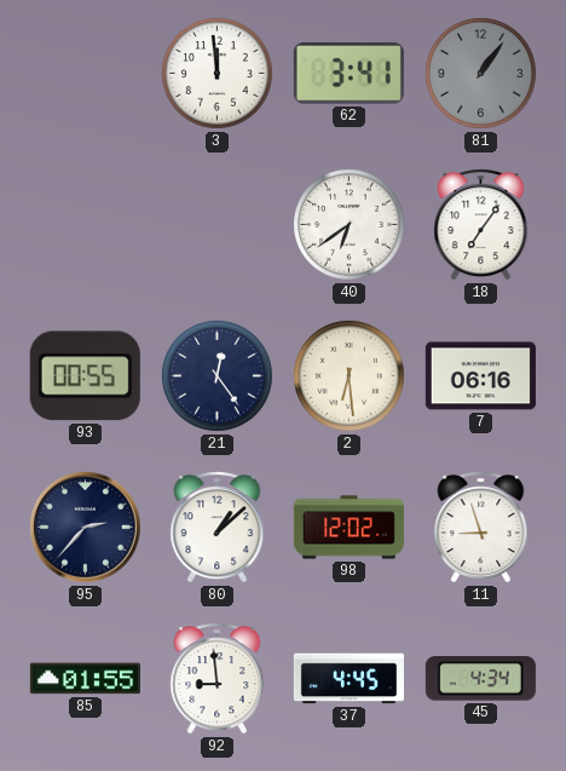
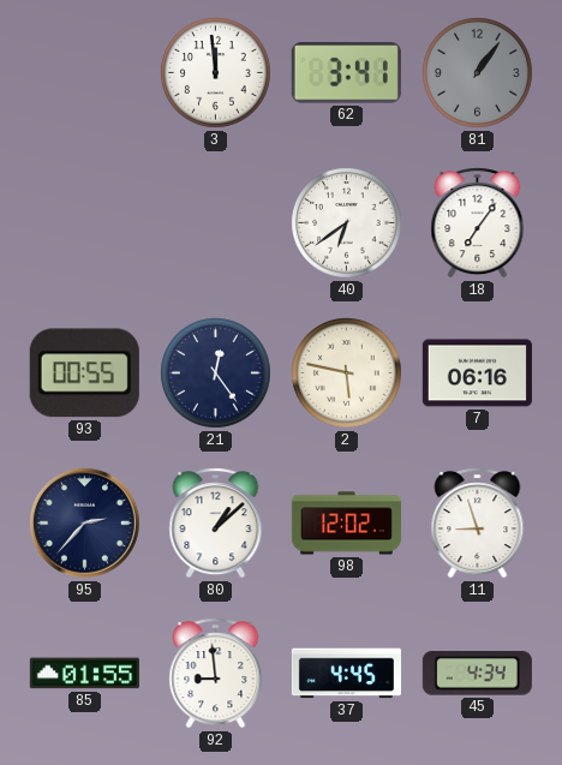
2: 6:29 -> 5:47
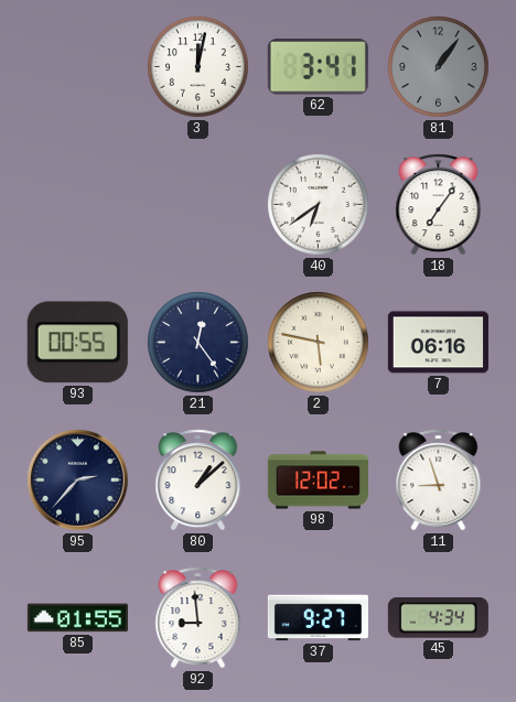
3: 11:59 -> 12:02
37: 4:45 -> 9:27
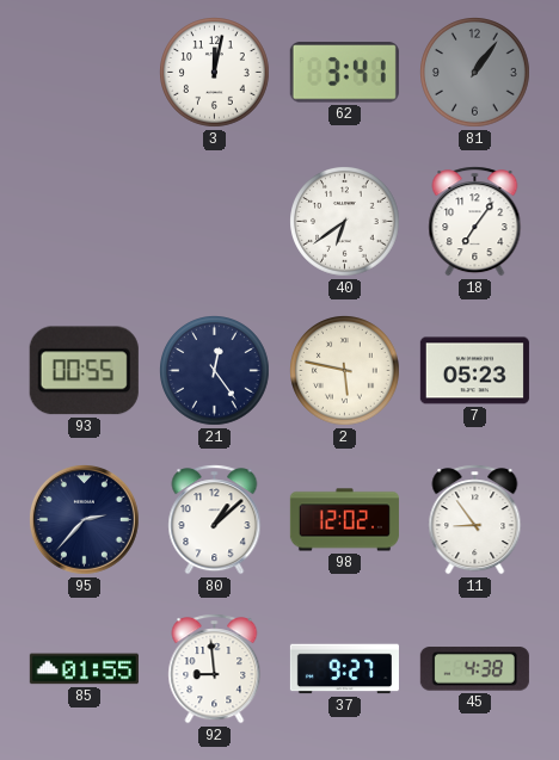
7: 06:16 -> 05:23
11: 8:57 -> 8:54
45: 4:34 -> 4:38
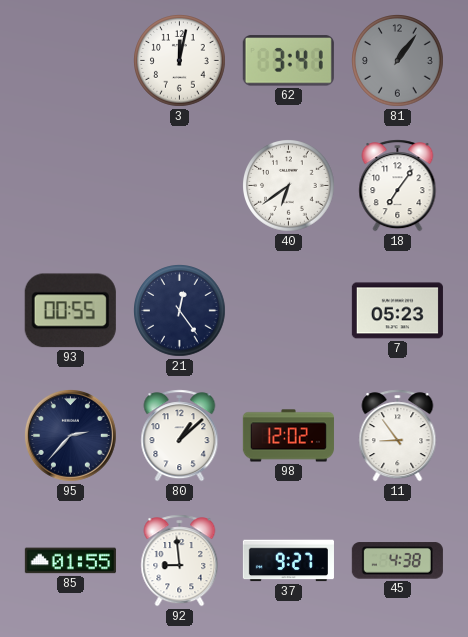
2: 5:47 -> none
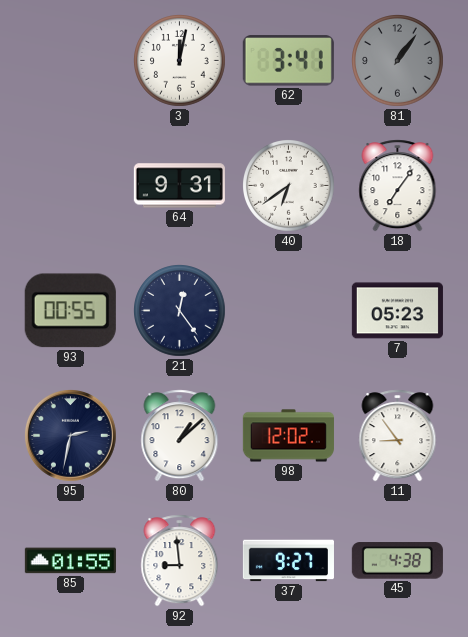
64: none -> 9:31
95: 2:37 -> 2:32
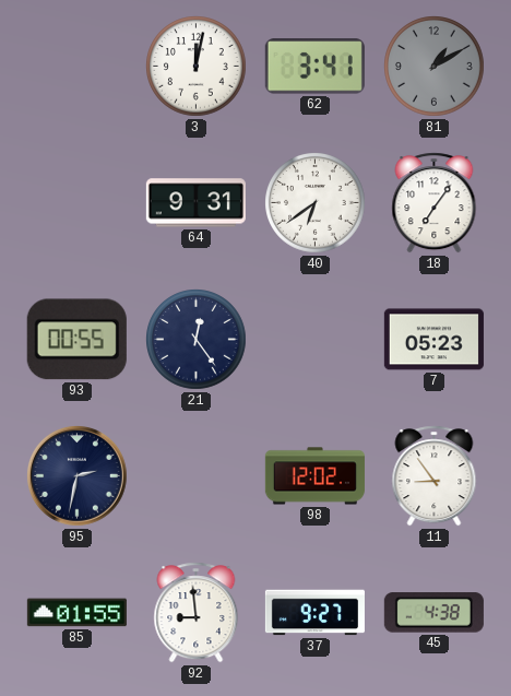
81: 1:06 -> 1:10
80: 1:08 -> none
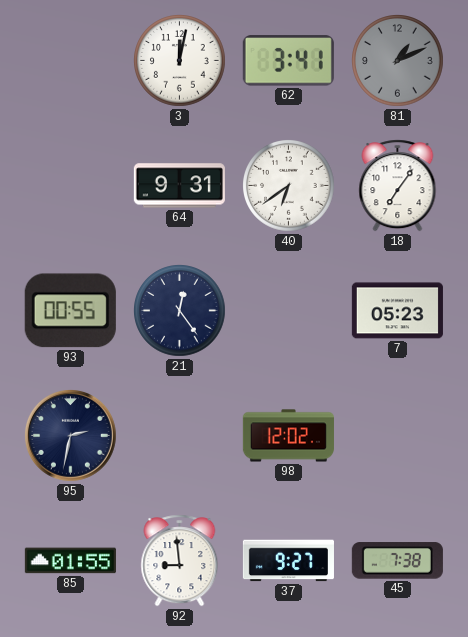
81: 1:10 -> 1:11
11: 8:54 -> none
45: 4:38 -> 7:38
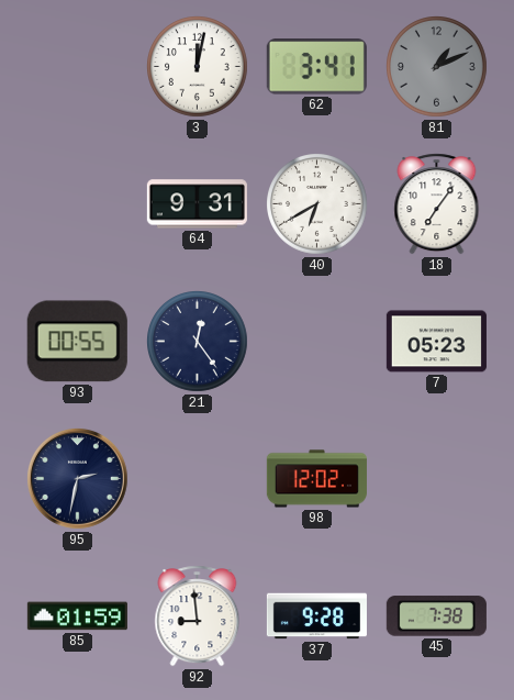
40: 6:39 -> 6:40
85: 01:55 -> 01:59
37: 9:27 -> 9:28
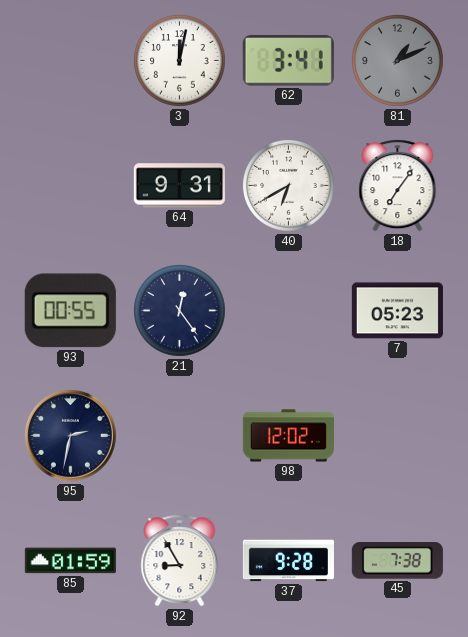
92: 8:59 -> 8:55
